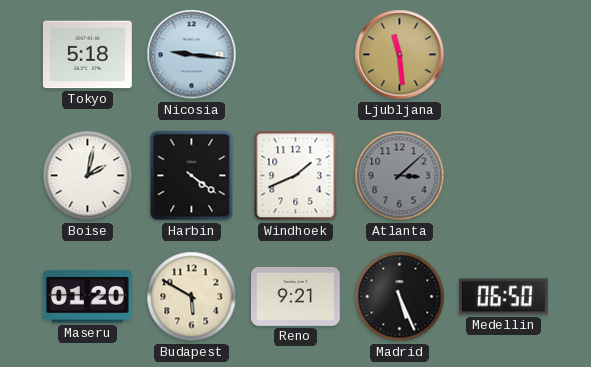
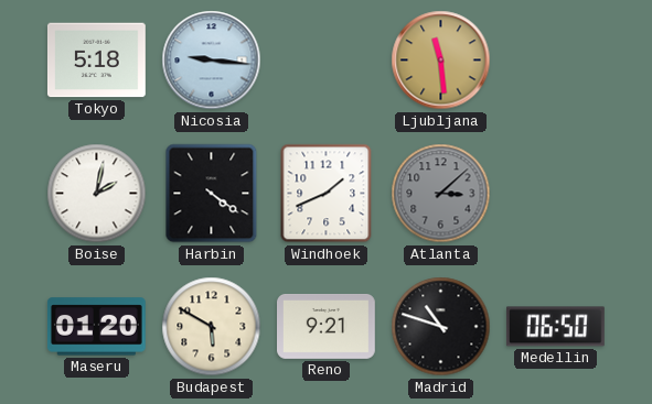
Madrid: 5:26 -> 10:48
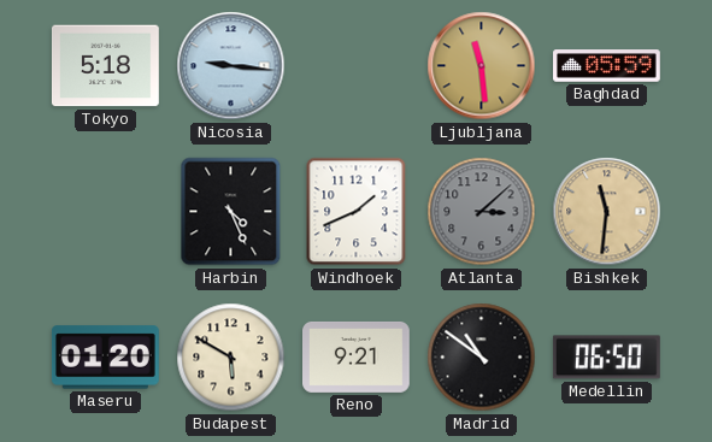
Baghdad: none -> 05:59
Boise: 2:02 -> none
Harbin: 4:21 -> 4:26
Bishkek: none -> 11:31
Madrid: 10:48 -> 10:51
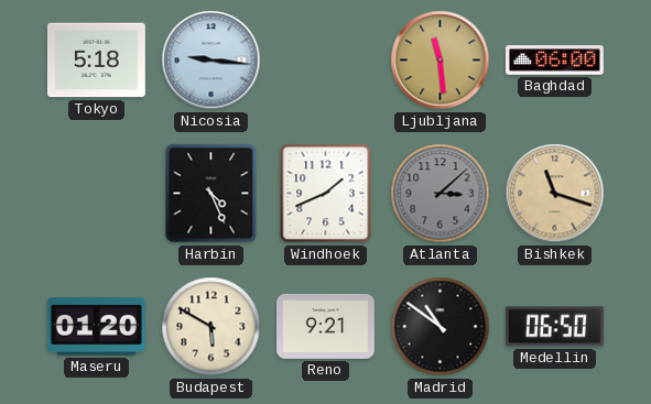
Baghdad: 05:59 -> 06:00
Bishkek: 11:31 -> 11:18
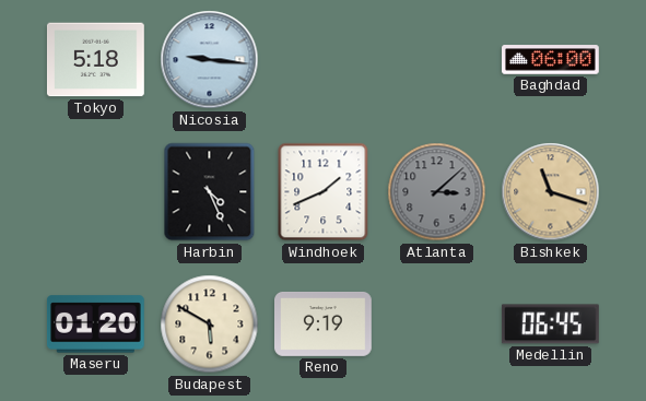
Ljubljana: 11:29 -> none
Reno: 9:21 -> 9:19
Madrid: 10:51 -> none
Medellin: 06:50 -> 06:45
